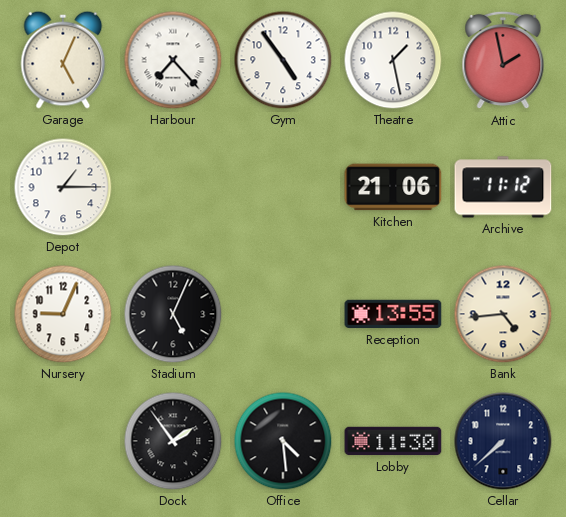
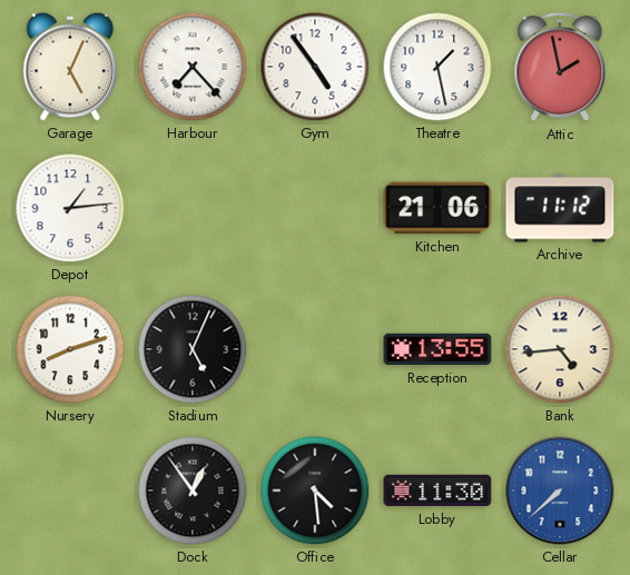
Depot: 1:15 -> 1:14
Nursery: 9:04 -> 8:12
Dock: 1:54 -> 12:54
Cellar dial: navy -> blue
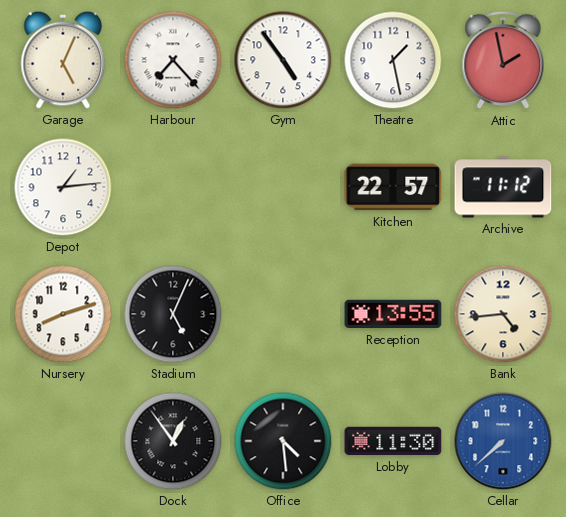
Kitchen: 21:06 -> 22:57
